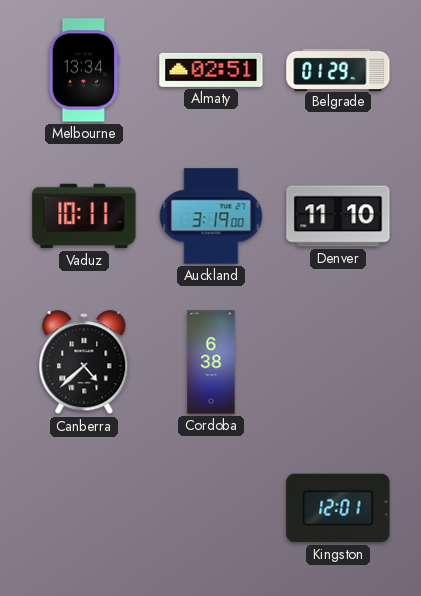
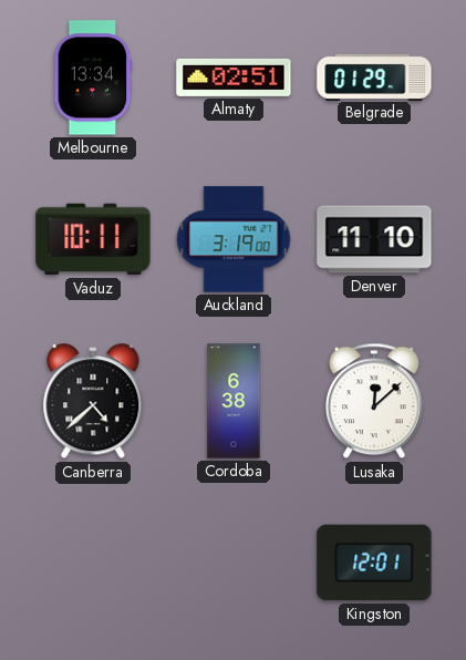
Lusaka: none -> 12:08
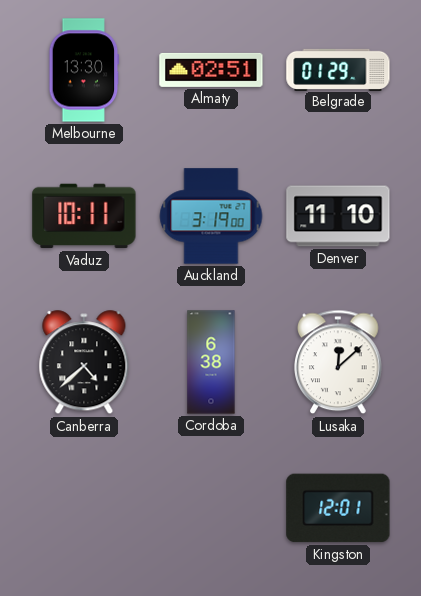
Melbourne: 13:34 -> 13:30
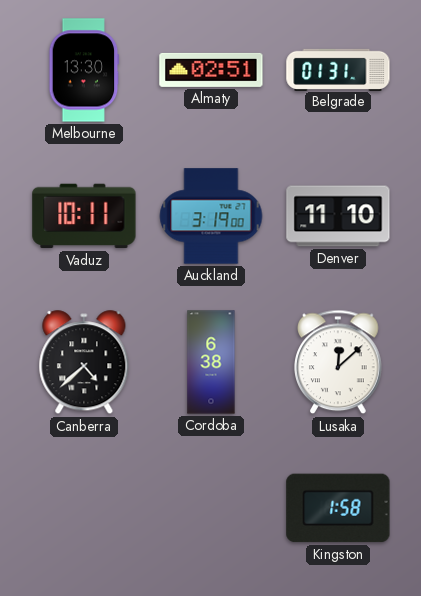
Belgrade: 01:29 -> 01:31
Kingston: 12:01 -> 1:58
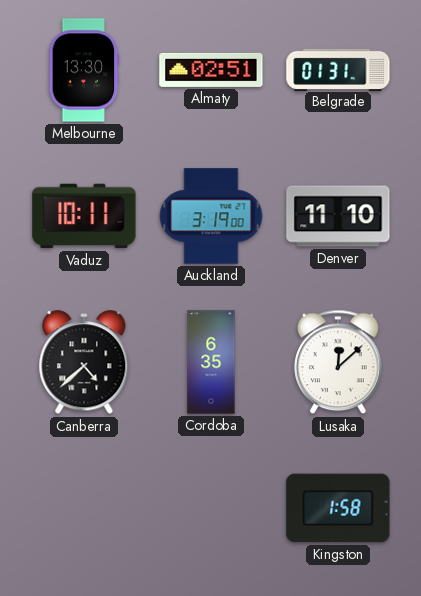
Cordoba: 6:38 -> 6:35
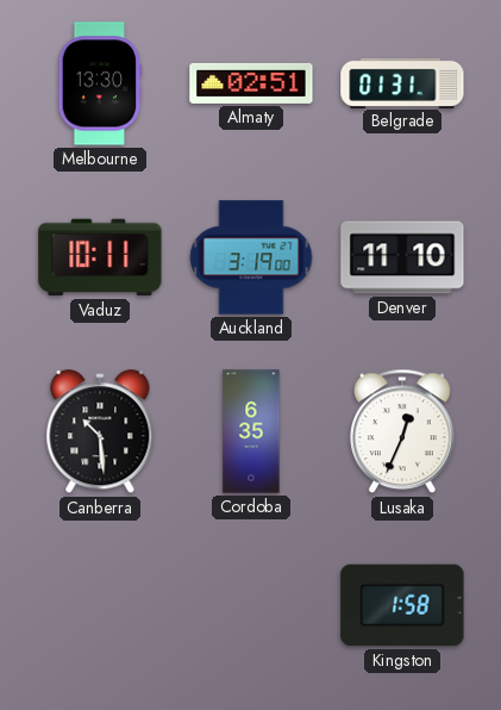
Canberra: 4:38 -> 10:29
Lusaka: 12:08 -> 12:34
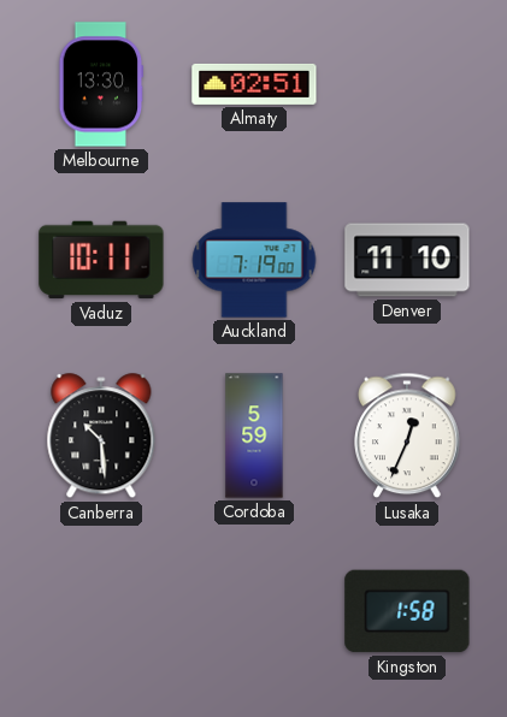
Belgrade: 01:31 -> none
Auckland: 3:19 -> 7:19
Cordoba: 6:35 -> 5:59
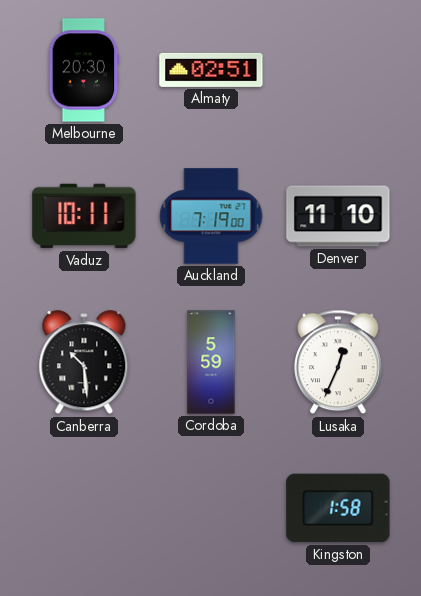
Melbourne: 13:30 -> 20:30
